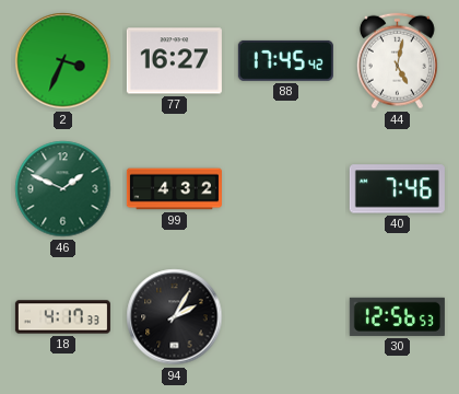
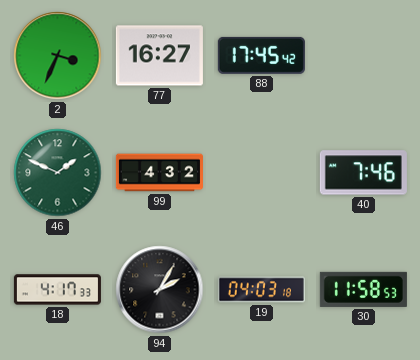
44: 5:02 -> none
19: none -> 04:03
30: 12:56 -> 11:58
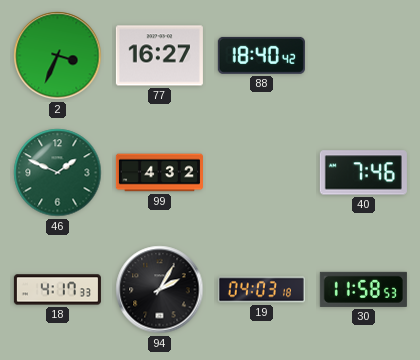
88: 17:45 -> 18:40
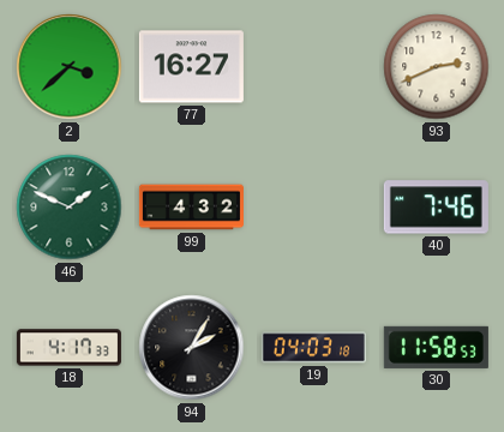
2: 3:34 -> 3:38
88: 18:40 -> none
93: none -> 2:41
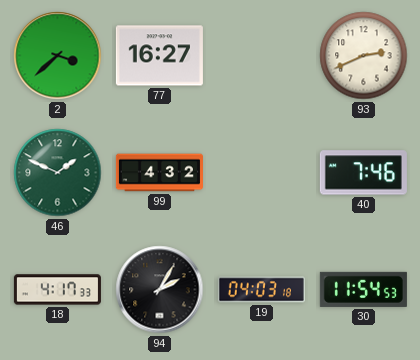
30: 11:58 -> 11:54
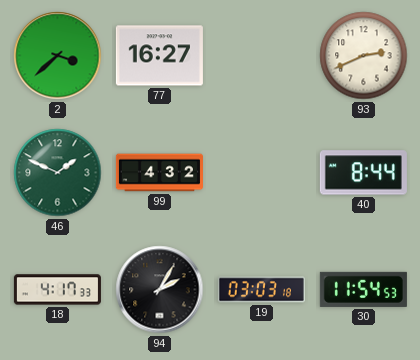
40: 7:46 -> 8:44
19: 04:03 -> 03:03
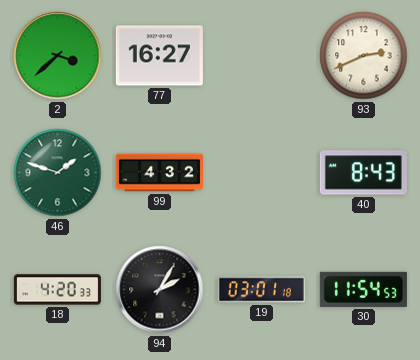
46: 1:49 -> 1:48
40: 8:44 -> 8:43
18: 4:17 -> 4:20
19: 03:03 -> 03:01
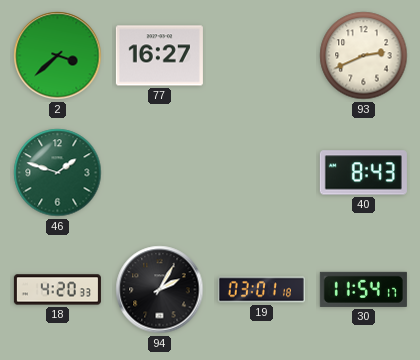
99: 4:32 -> none
30: 11:54:53 -> 11:54:17
